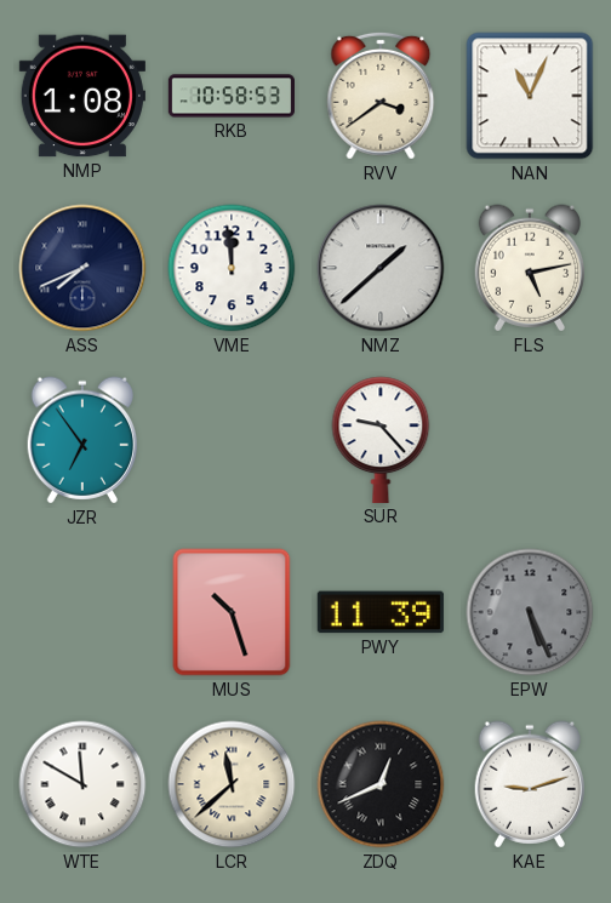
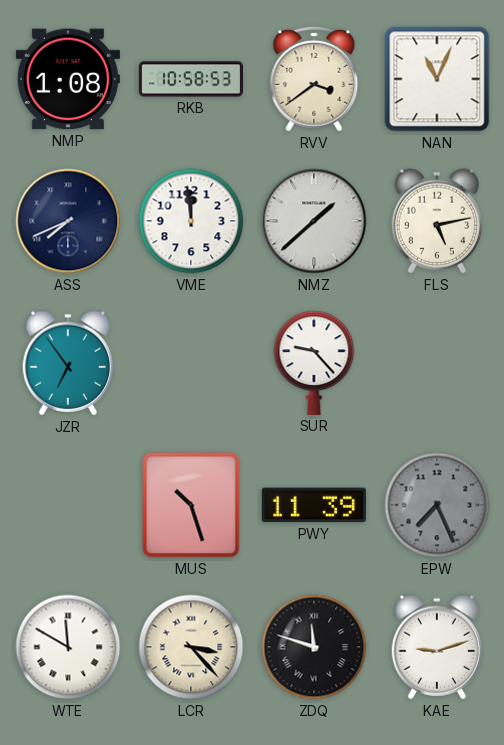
EPW: 5:26 -> 7:26
LCR: 11:38 -> 3:23
ZDQ: 12:41 -> 11:48
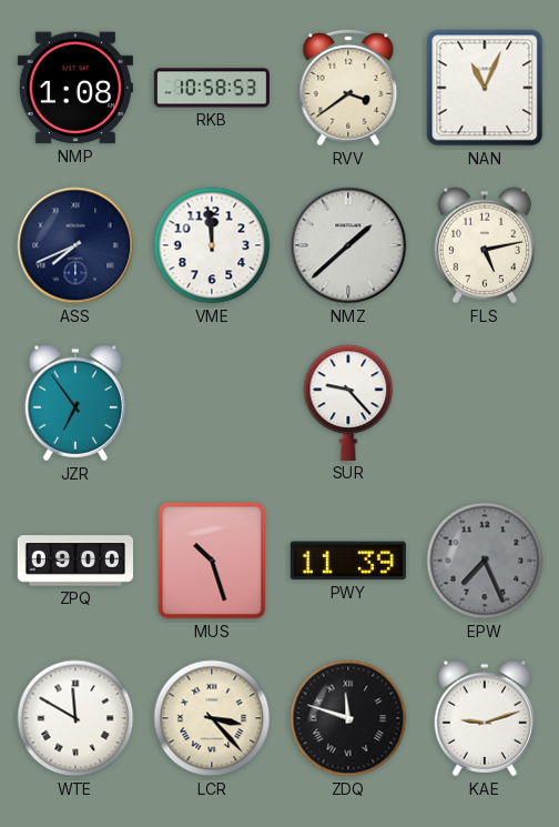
ZPQ: none -> 09:00
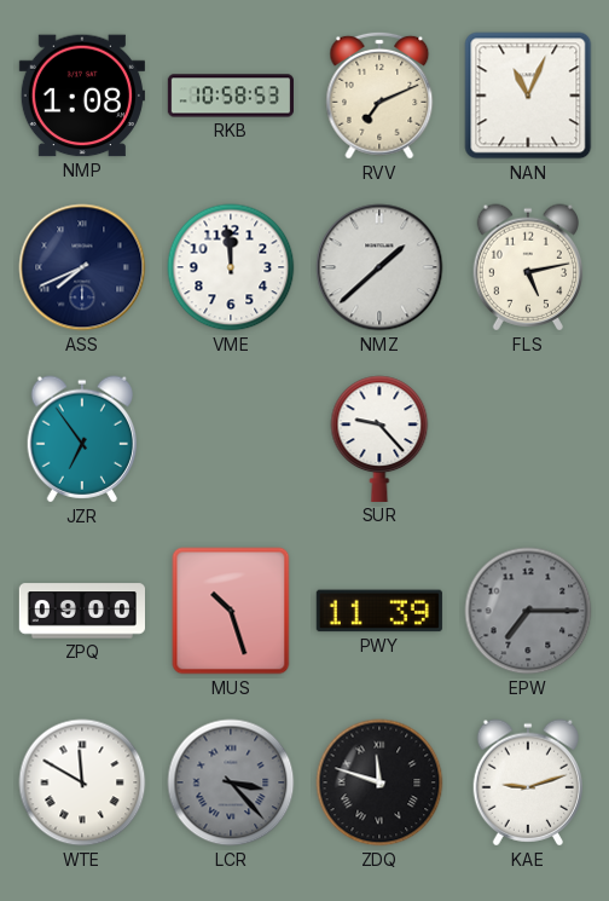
RVV: 3:39 -> 7:11
EPW: 7:26 -> 7:15
LCR dial: cream -> grey
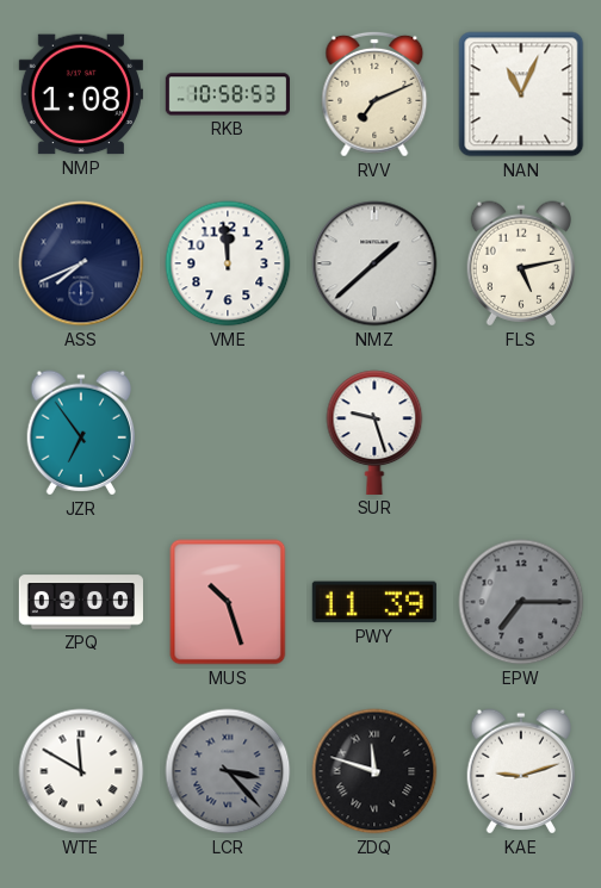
SUR: 9:23 -> 9:27
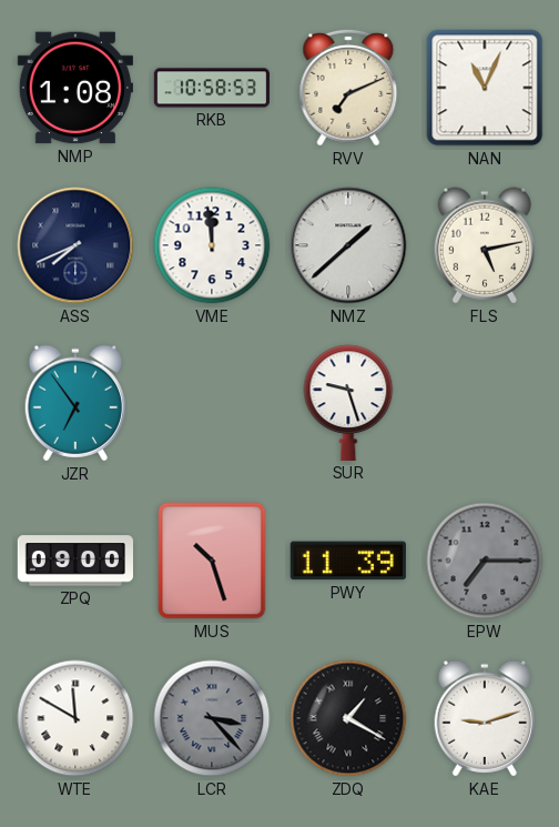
ZDQ: 11:48 -> 1:20
